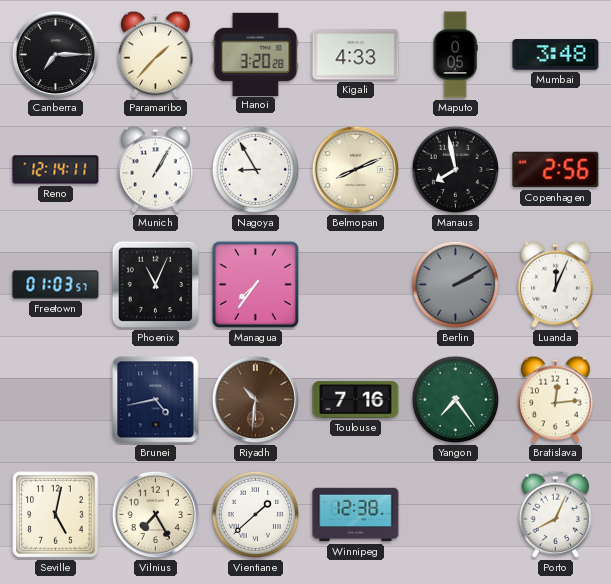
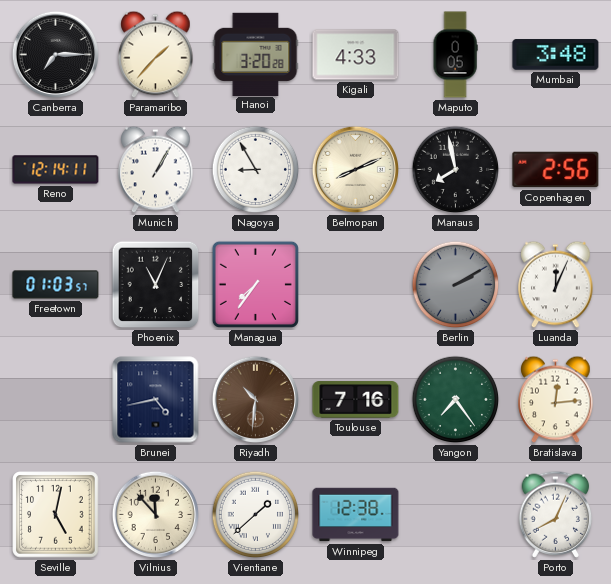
Vilnius: 7:25 -> 11:53
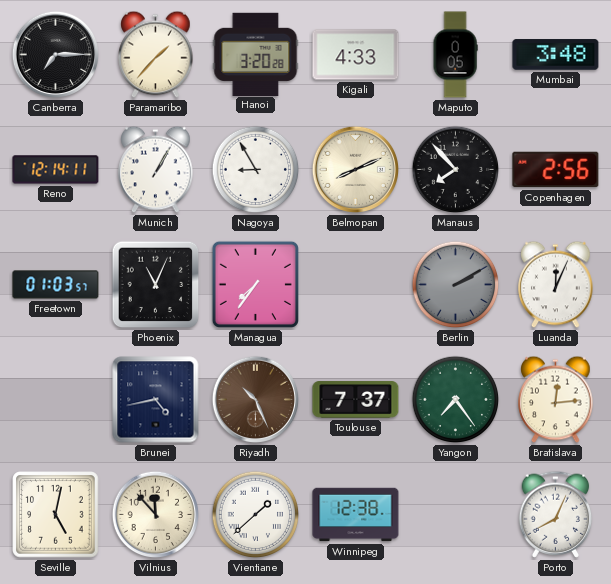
Manaus: 7:58 -> 7:53
Riyadh: 10:31 -> 10:26
Toulouse: 7:16 -> 7:37
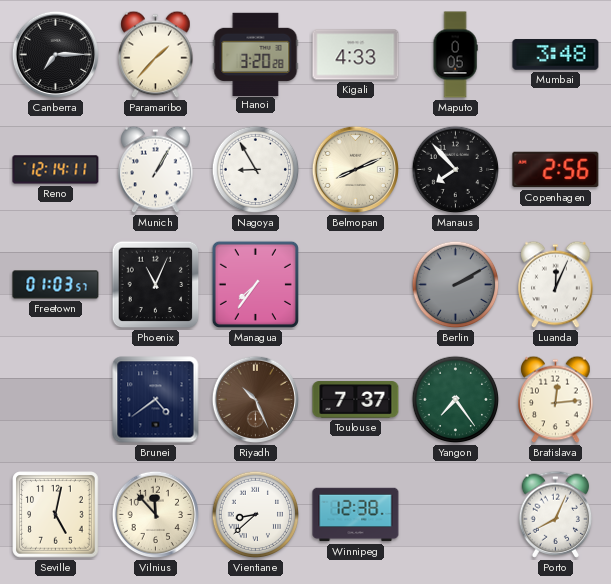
Brunei: 4:43 -> 4:39
Vientiane: 1:38 -> 8:38
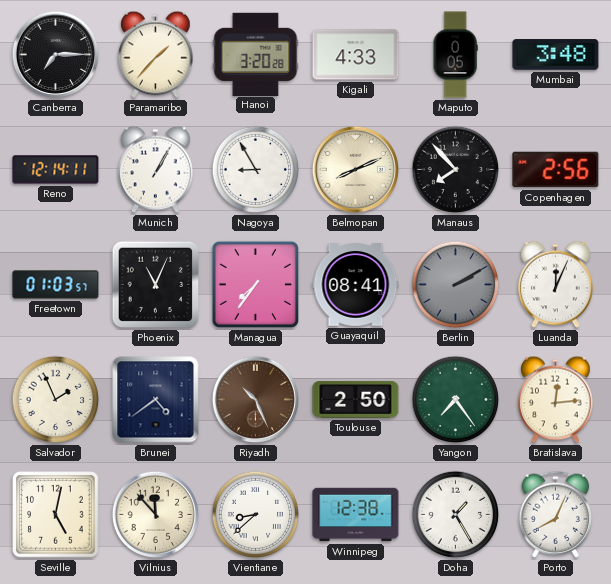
Guayaquil: none -> 08:41
Salvador: none -> 1:56
Toulouse: 7:37 -> 2:50
Doha: none -> 1:25
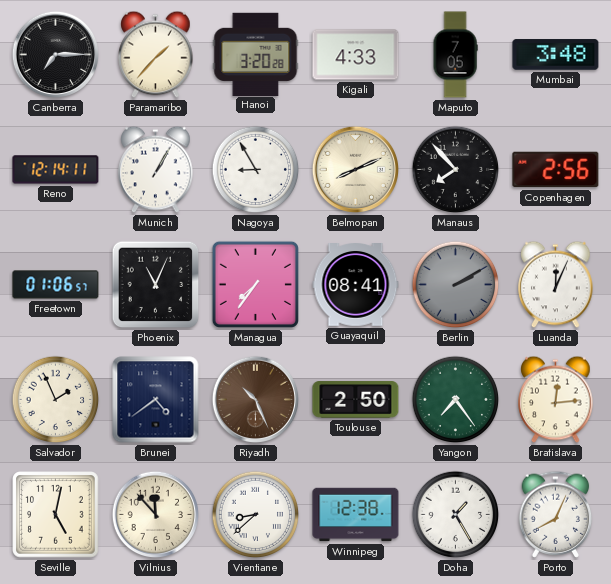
Maputo: 0:05 -> 7:05
Freetown: 01:03 -> 01:06
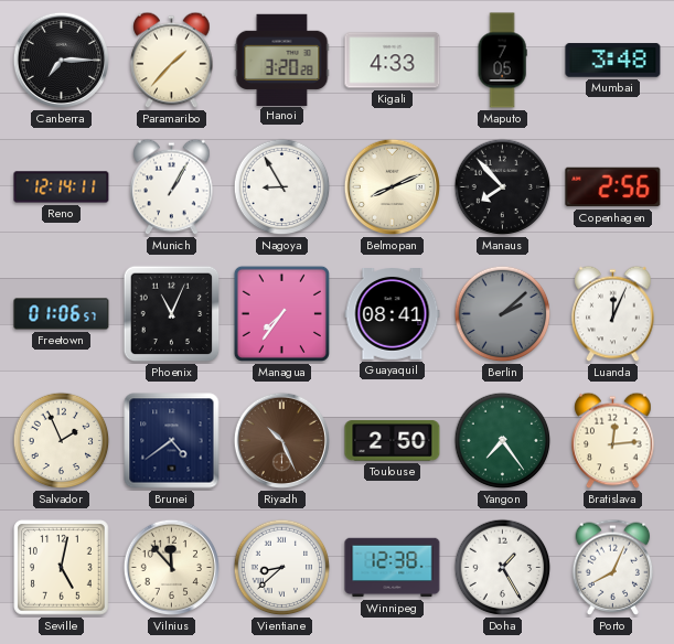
Berlin: 2:10 -> 2:08
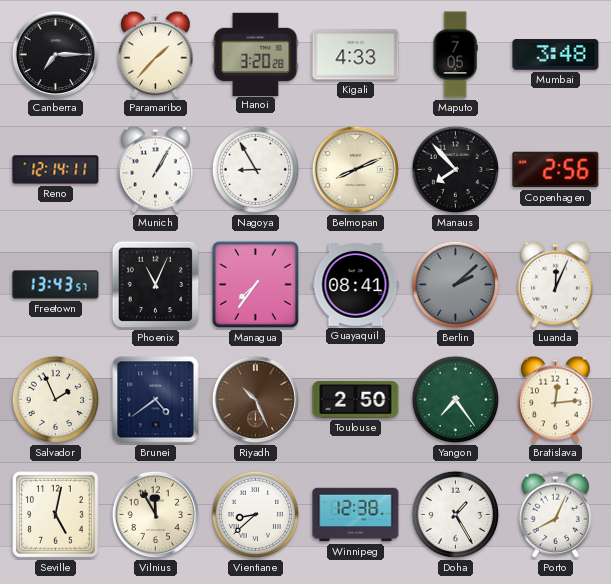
Freetown: 01:06 -> 13:43
Vilnius: 11:53 -> 11:55
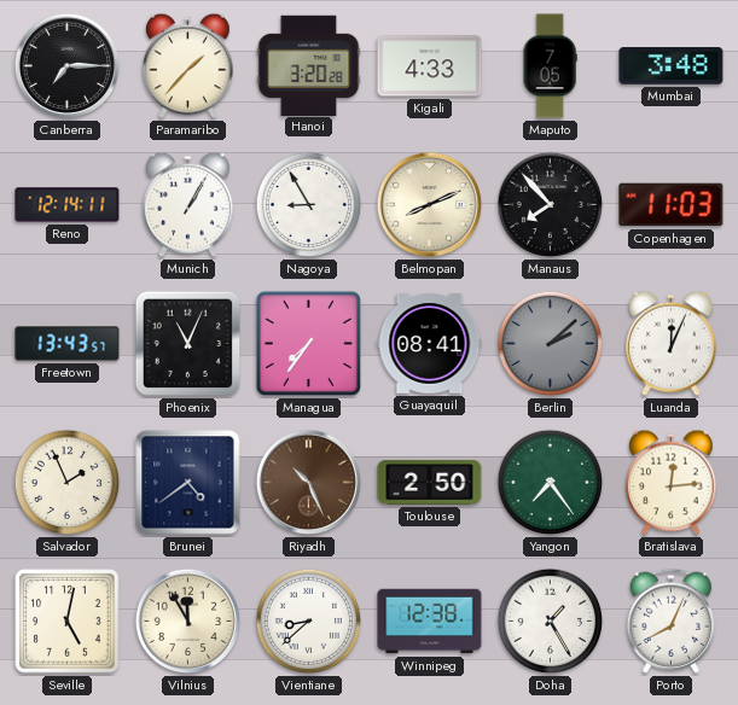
Copenhagen: 2:56 -> 11:03
